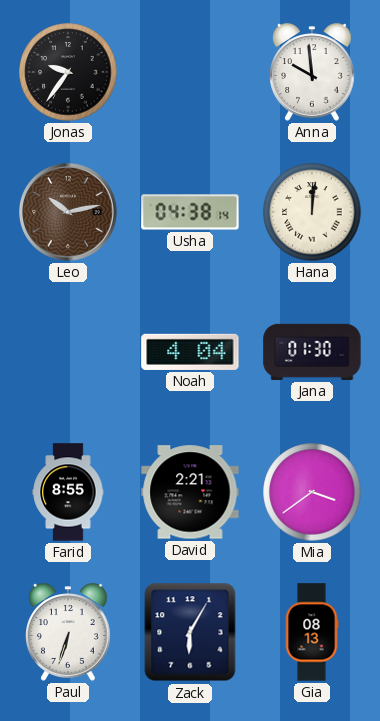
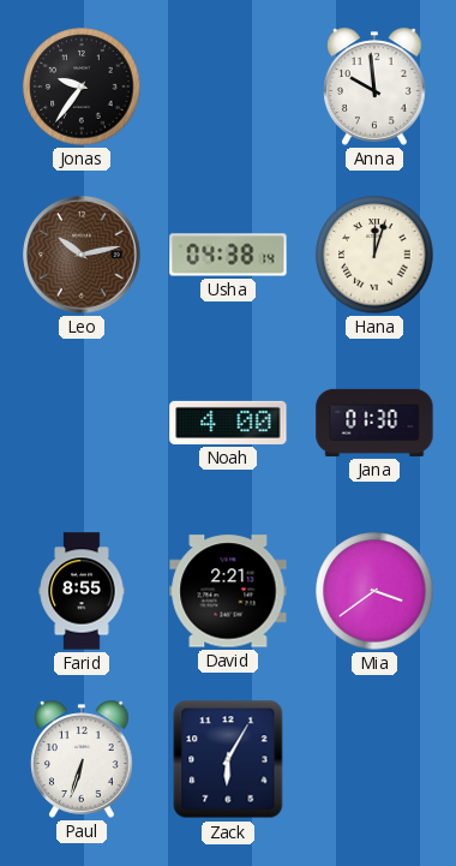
Hana: 12:01 -> 12:03
Noah: 4:04 -> 4:00
Gia: 08:13 -> none
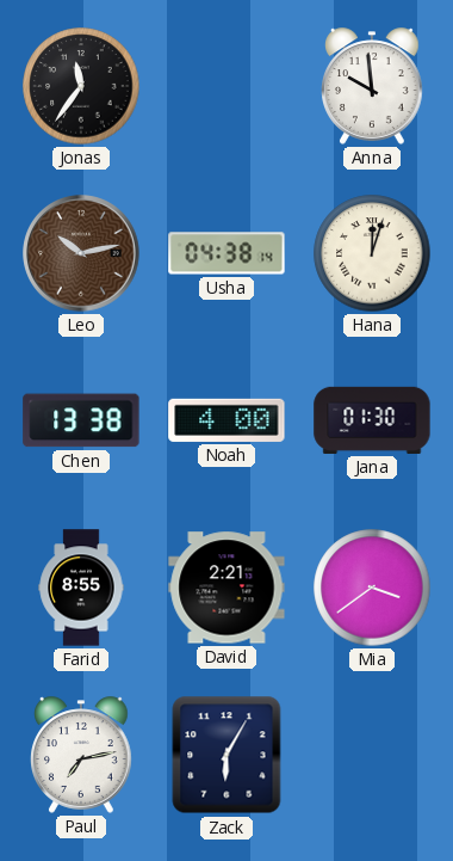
Jonas: 9:36 -> 11:36
Chen: none -> 13:38
Paul: 6:33 -> 7:13
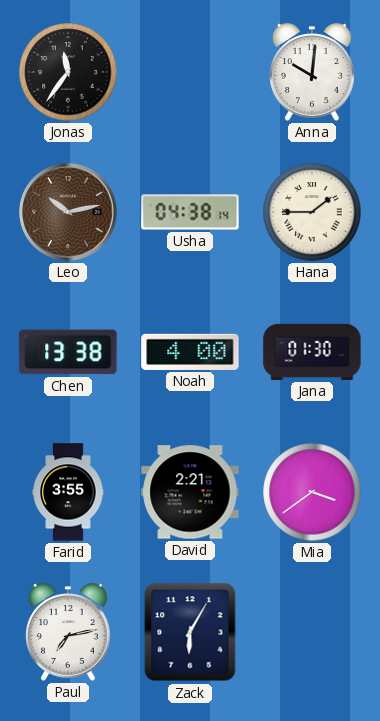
Anna: 9:59 -> 10:01
Hana: 12:03 -> 1:45
Farid: 8:55 -> 3:55
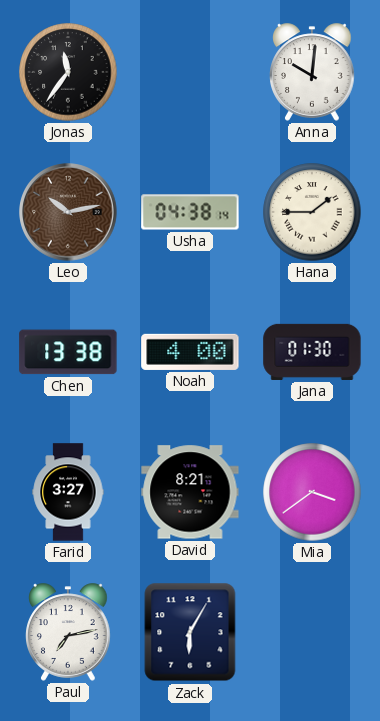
Farid: 3:55 -> 3:27
David: 2:21 -> 8:21
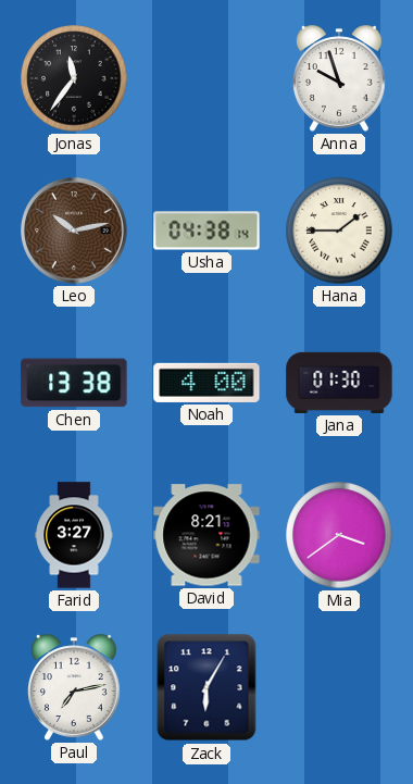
Anna: 10:01 -> 9:57
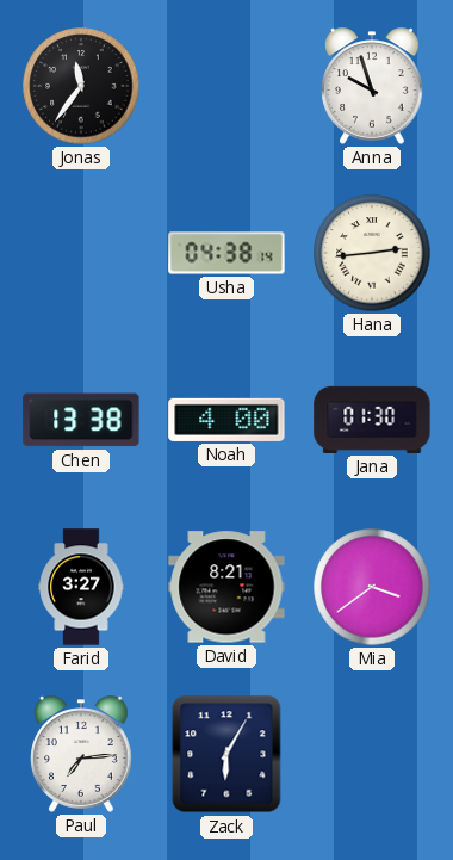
Leo: 10:13 -> none
Hana: 1:45 -> 2:44
Paul: 7:13 -> 7:14
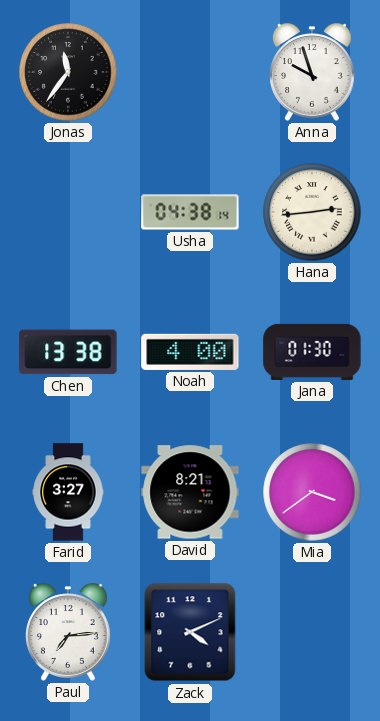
Zack: 6:05 -> 4:11
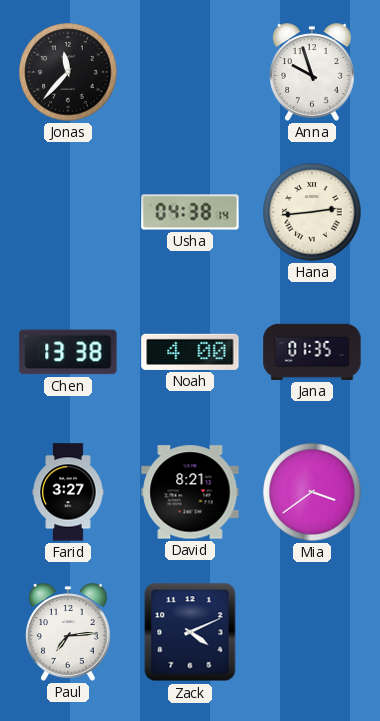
Jonas: 11:36 -> 11:37
Jana: 01:30 -> 01:35
